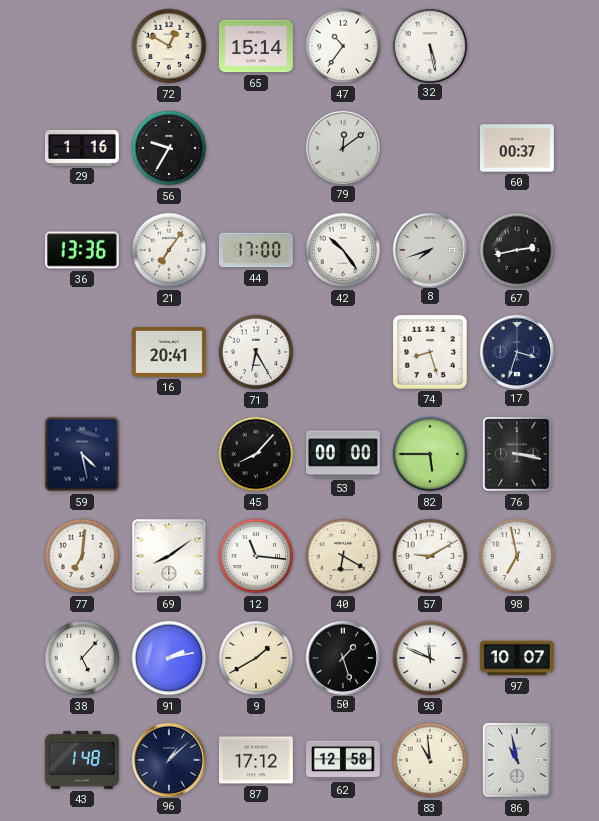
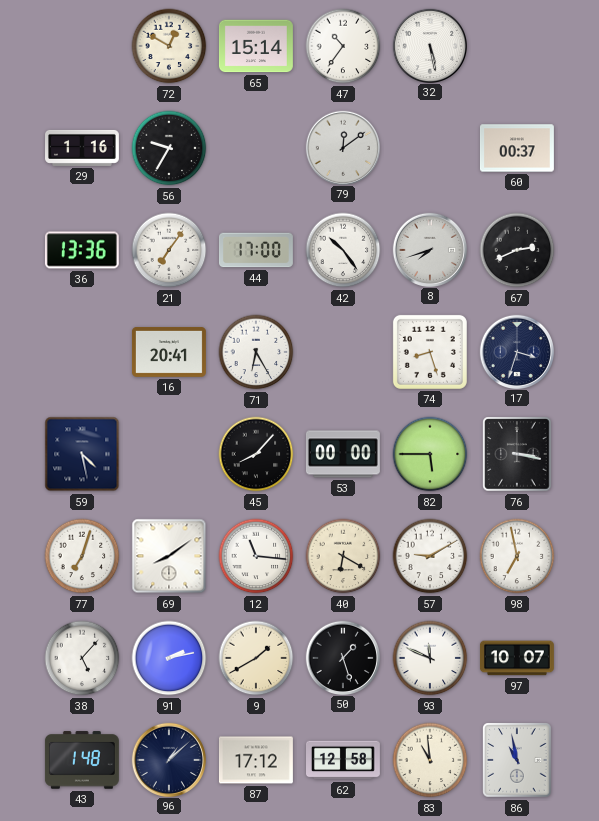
67: 2:43 -> 2:41
77: 7:01 -> 7:03
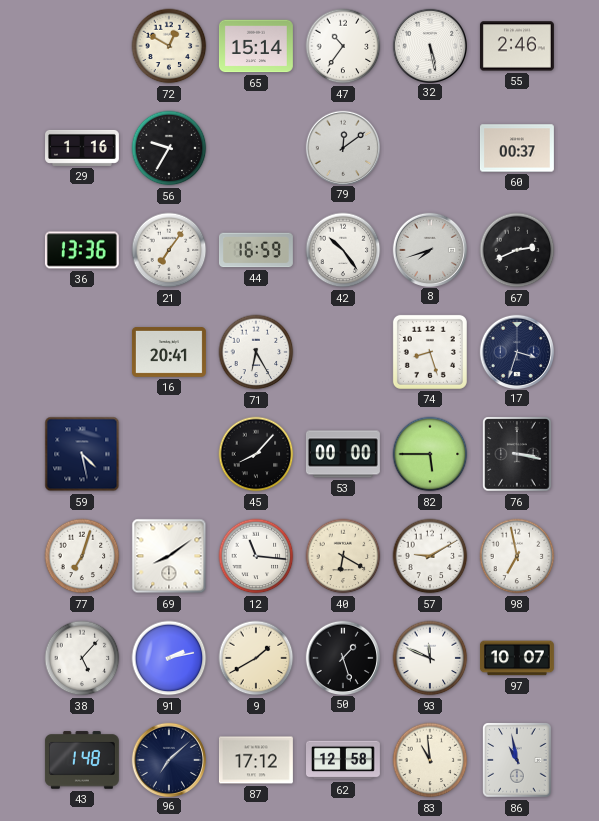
55: none -> 2:46
44: 17:00 -> 16:59
96: 1:08 -> 7:08
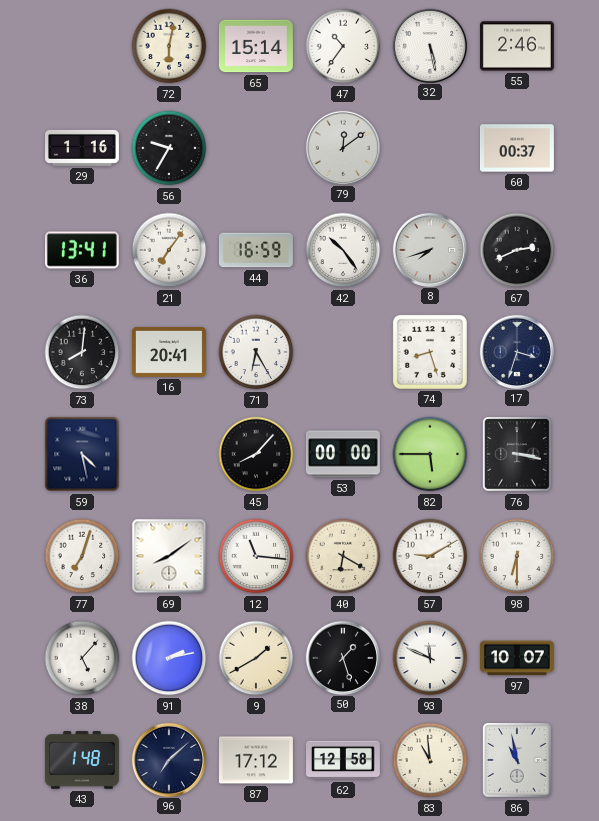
72: 12:50 -> 6:02
36: 13:36 -> 13:41
73: none -> 8:01
98: 6:58 -> 6:30
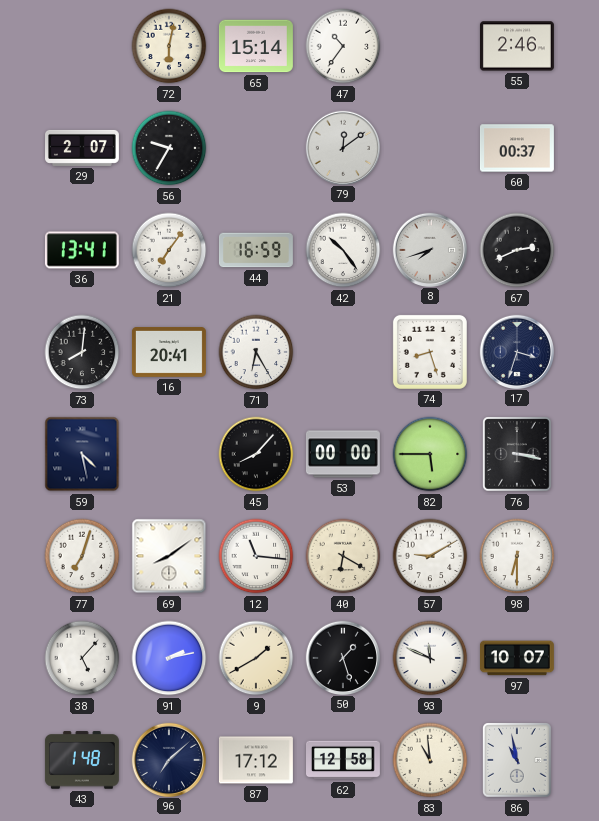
32: 5:28 -> none
29: 1:16 -> 2:07
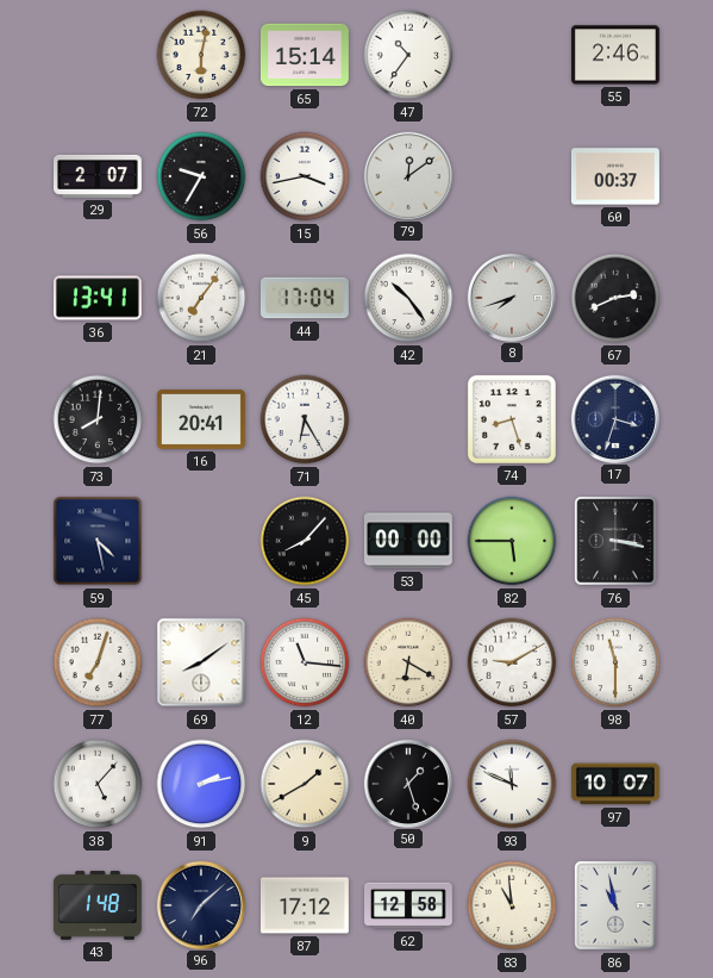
15: none -> 3:43
44: 16:59 -> 17:04
98: 6:30 -> 11:30
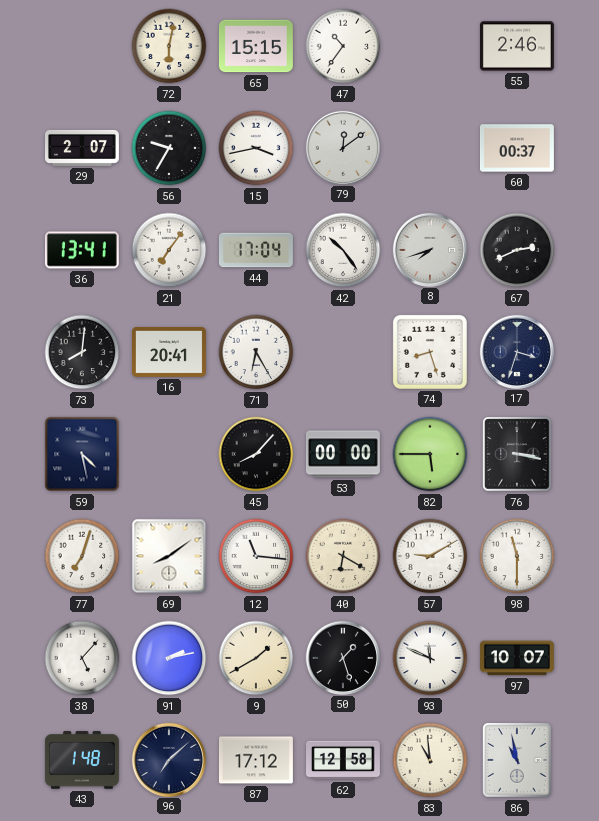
65: 15:14 -> 15:15
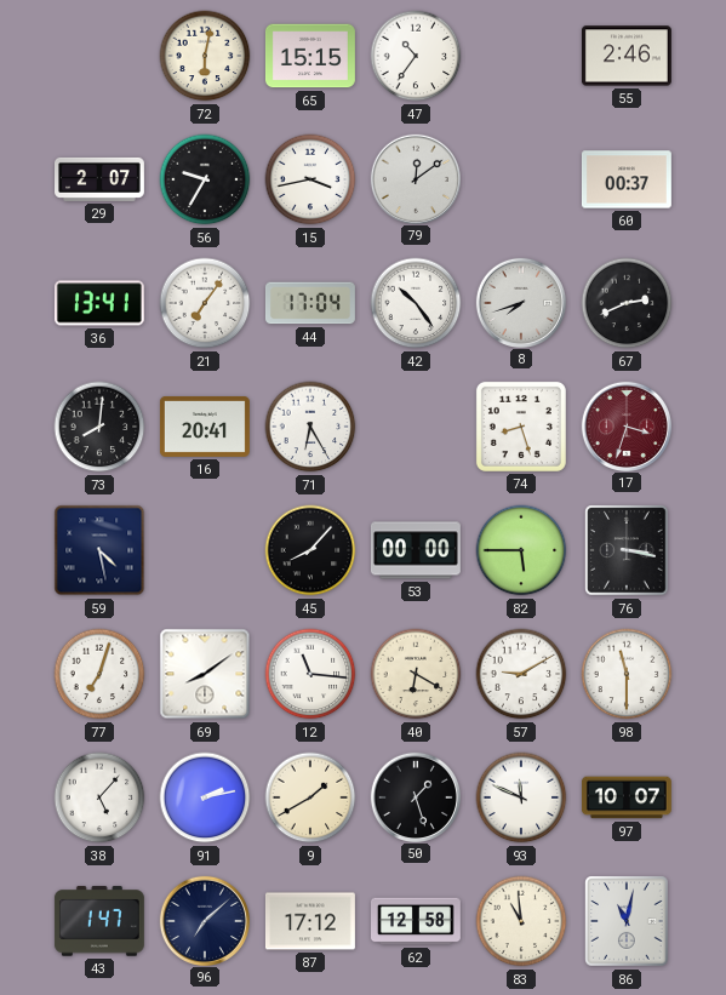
17 dial: navy -> burgundy
43: 1:48 -> 1:47
86: 10:58 -> 11:02
